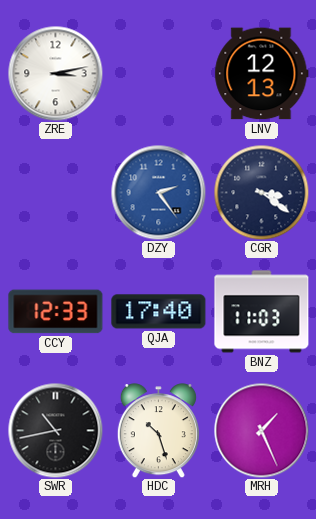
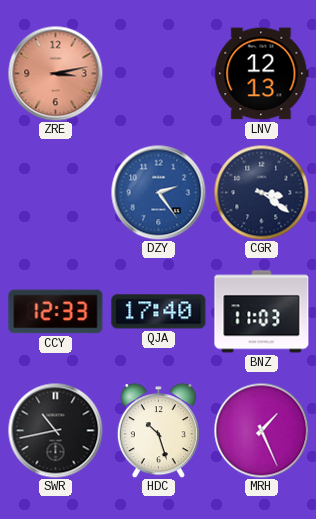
ZRE dial: white -> salmon
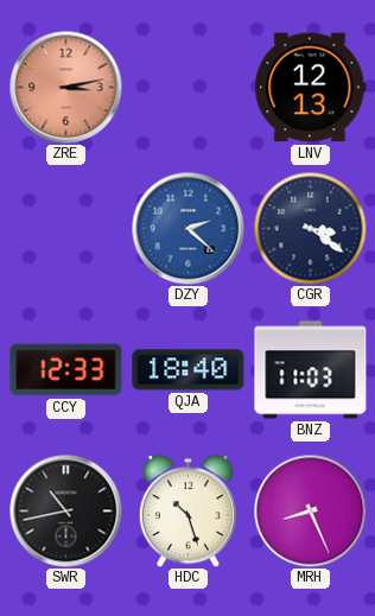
DZY: 2:24 -> 2:22
QJA: 17:40 -> 18:40
MRH: 1:26 -> 8:26
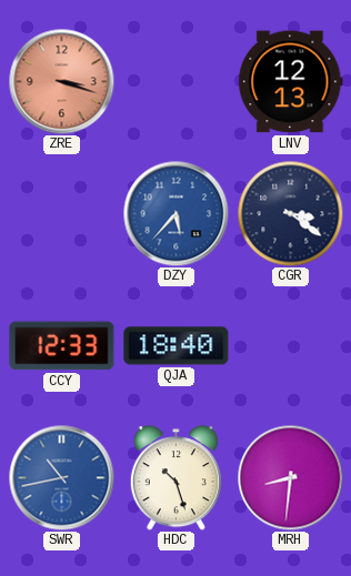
ZRE: 3:13 -> 3:18
DZY: 2:22 -> 5:37
BNZ: 11:03 -> none
SWR dial: black -> blue
MRH: 8:26 -> 8:31
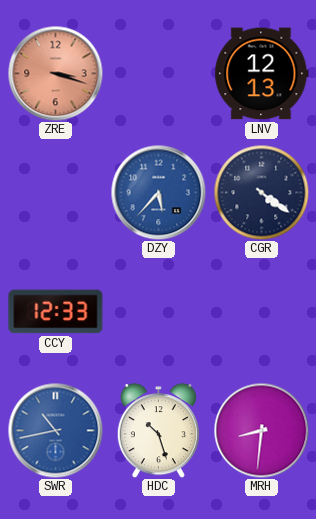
CGR: 3:21 -> 4:21
QJA: 18:40 -> none
